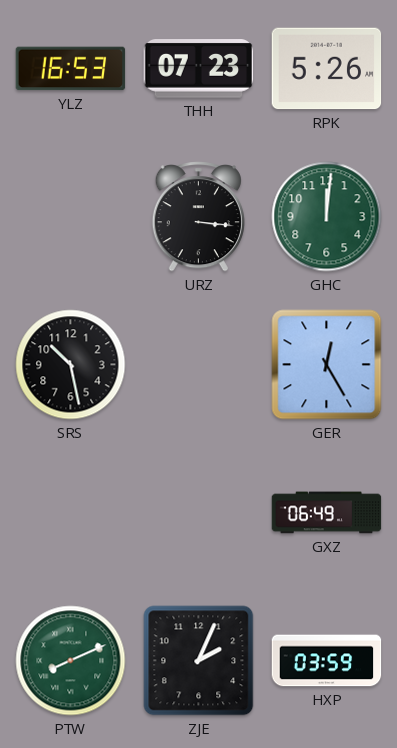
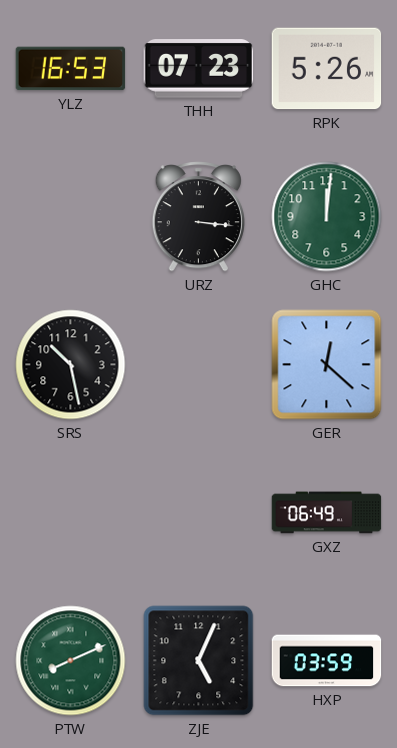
GER: 12:25 -> 12:22
ZJE: 2:04 -> 5:04
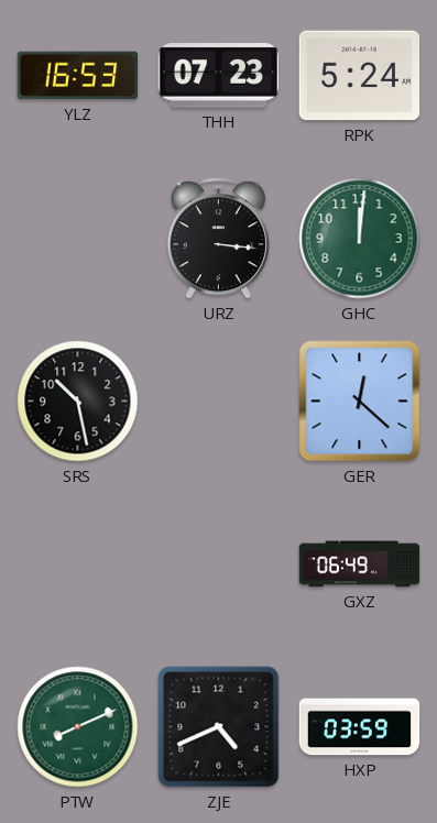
RPK: 5:26 -> 5:24
ZJE: 5:04 -> 4:41
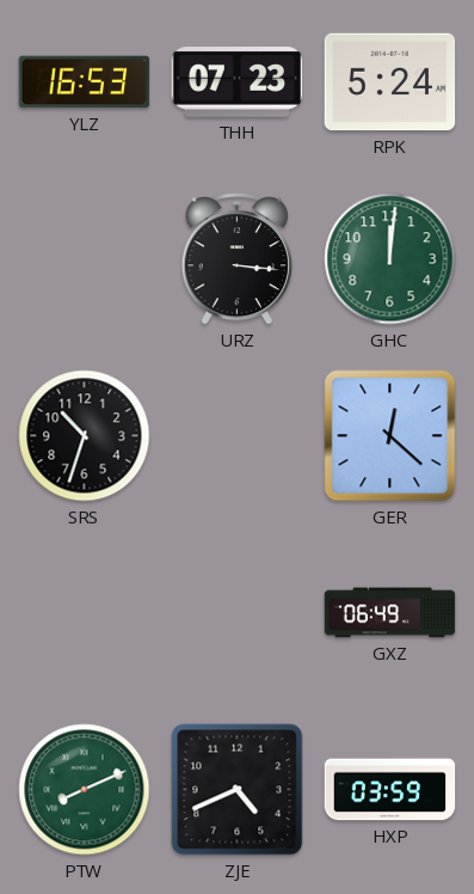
SRS: 10:28 -> 10:33
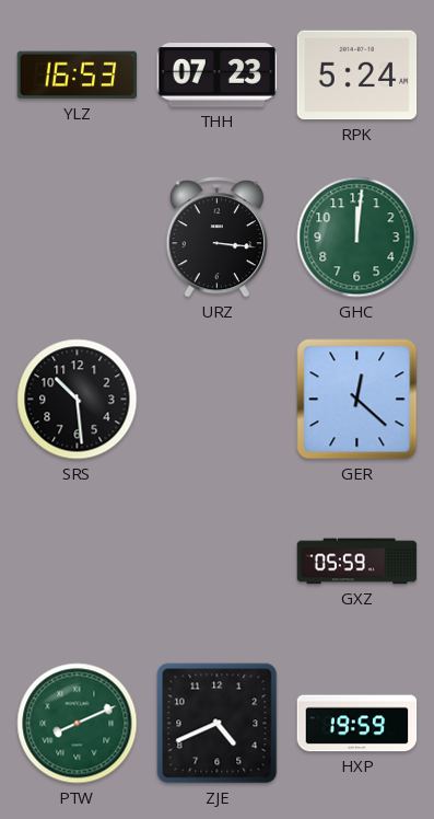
SRS: 10:33 -> 10:29
GXZ: 06:49 -> 05:59
HXP: 03:59 -> 19:59
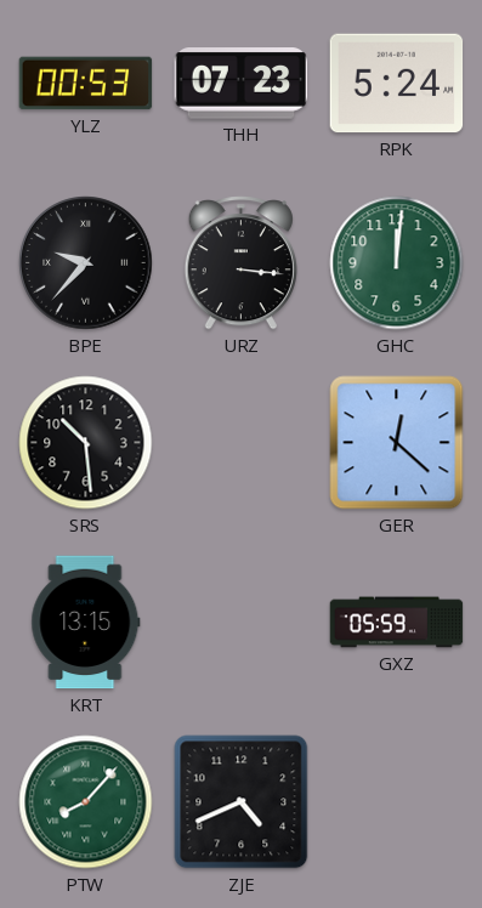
YLZ: 16:53 -> 00:53
BPE: none -> 9:37
KRT: none -> 13:15
PTW: 8:11 -> 8:07
HXP: 19:59 -> none
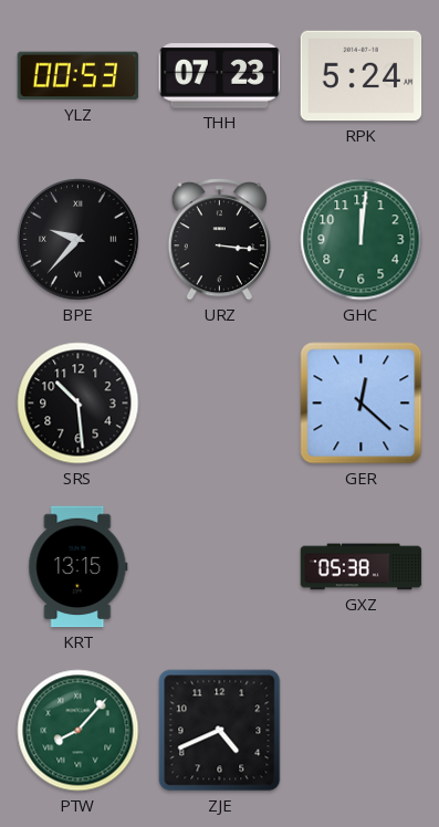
GXZ: 05:59 -> 05:38
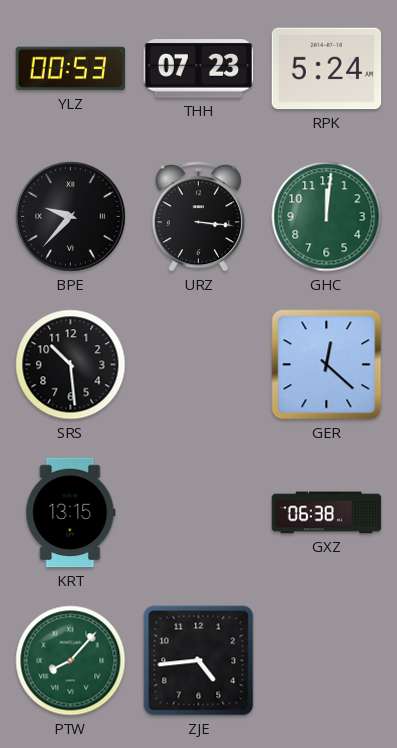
GXZ: 05:38 -> 06:38
ZJE: 4:41 -> 4:44
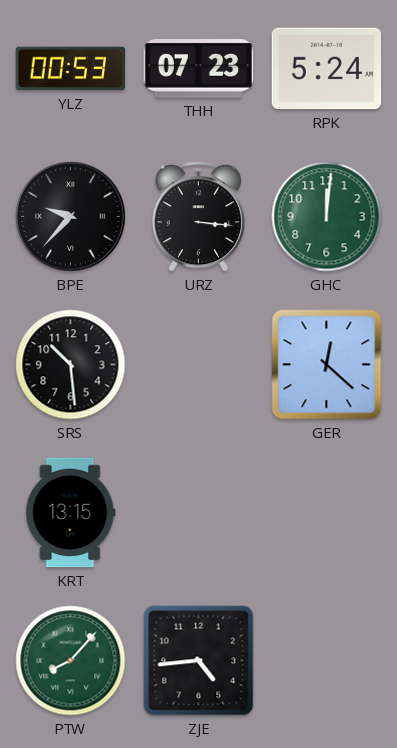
GXZ: 06:38 -> none
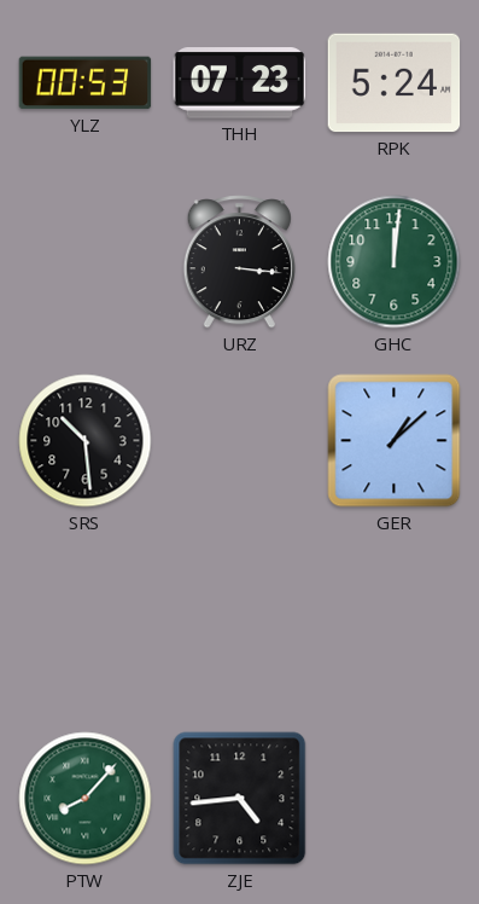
BPE: 9:37 -> none
GER: 12:22 -> 1:08
KRT: 13:15 -> none
